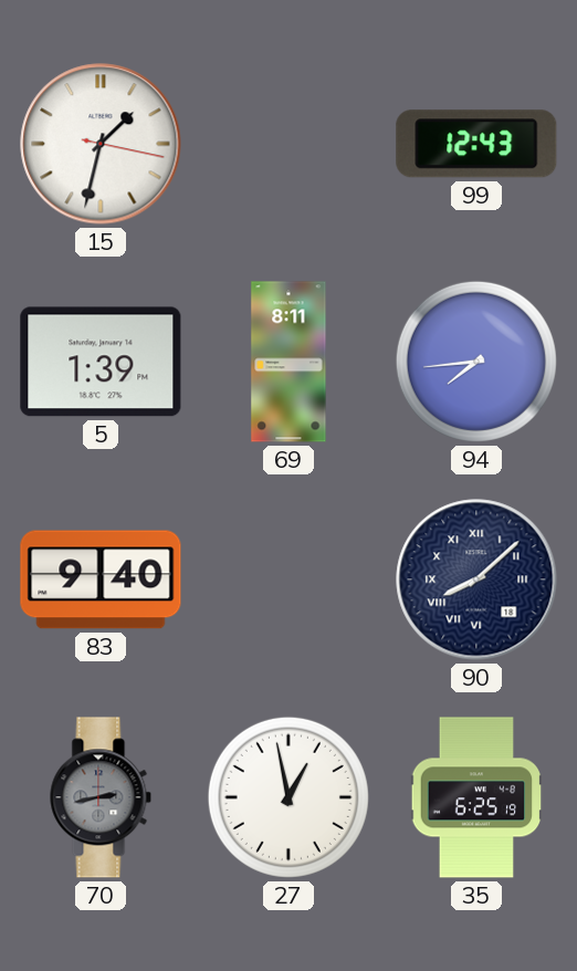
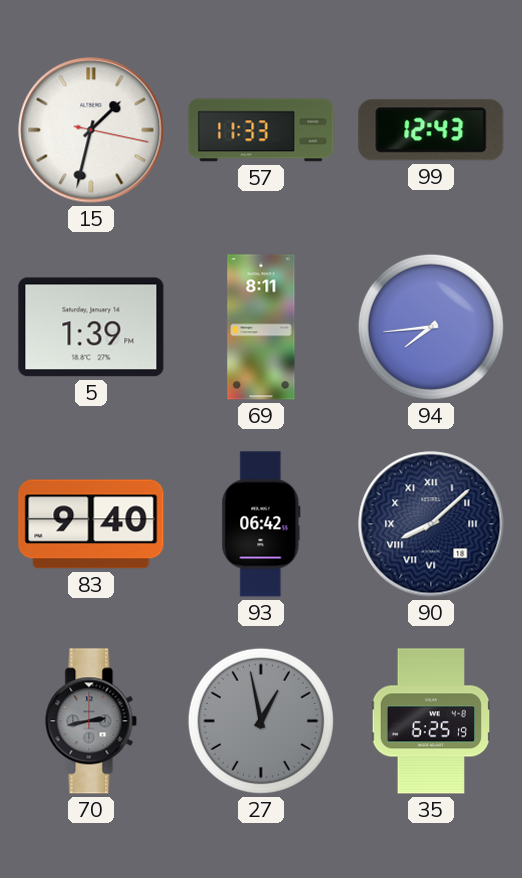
57: none -> 11:33
93: none -> 06:42
27 dial: white -> grey
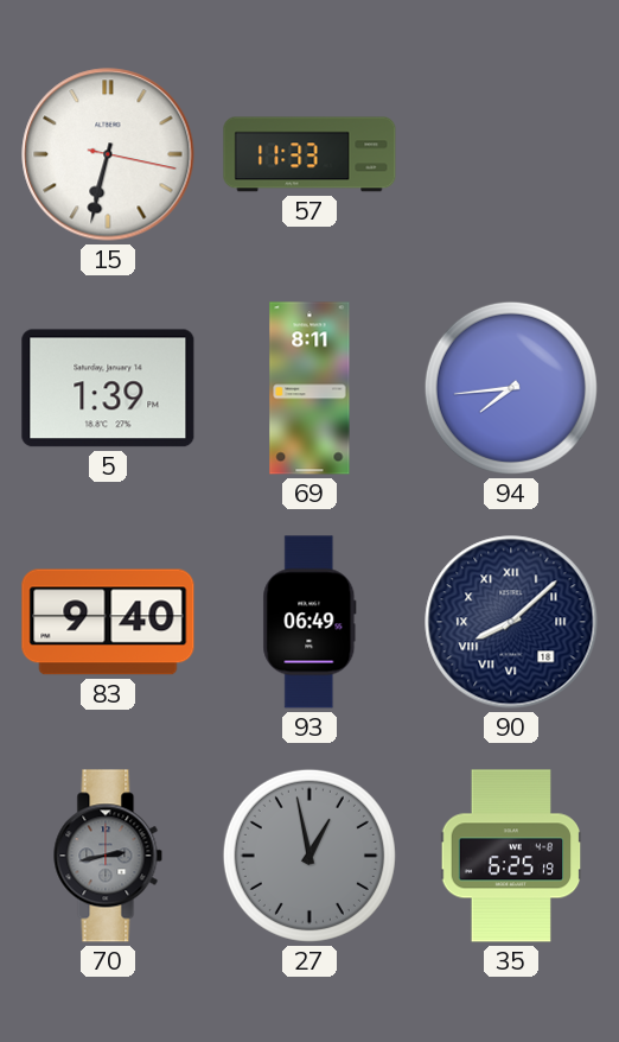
15: 1:32 -> 6:32
99: 12:43 -> none
93: 06:42 -> 06:49
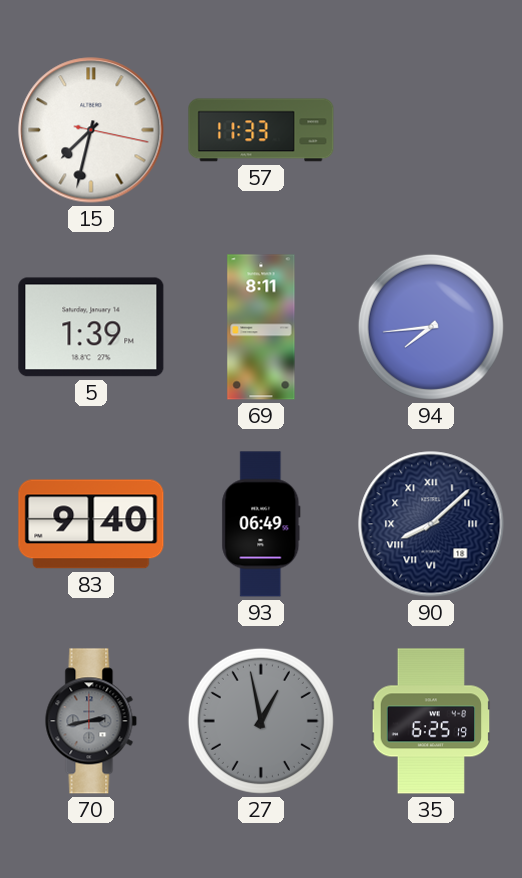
15: 6:32 -> 7:32
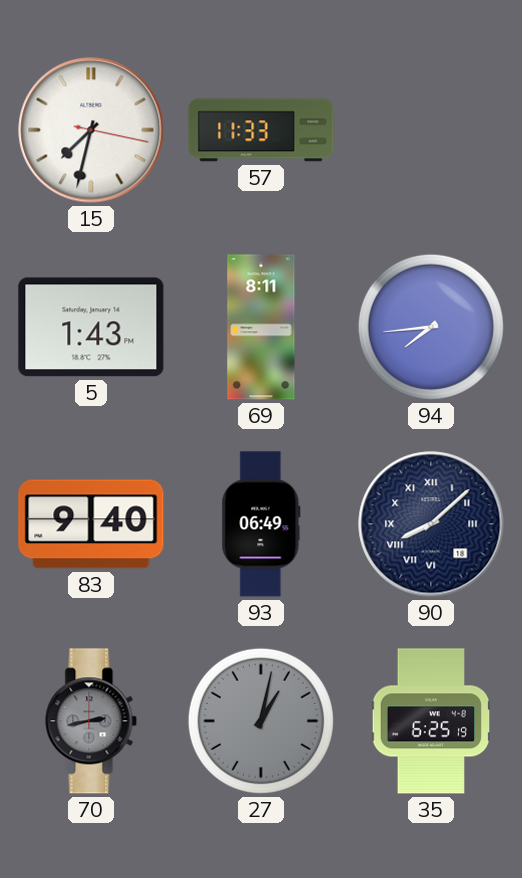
5: 1:39 -> 1:43
27: 12:58 -> 1:02
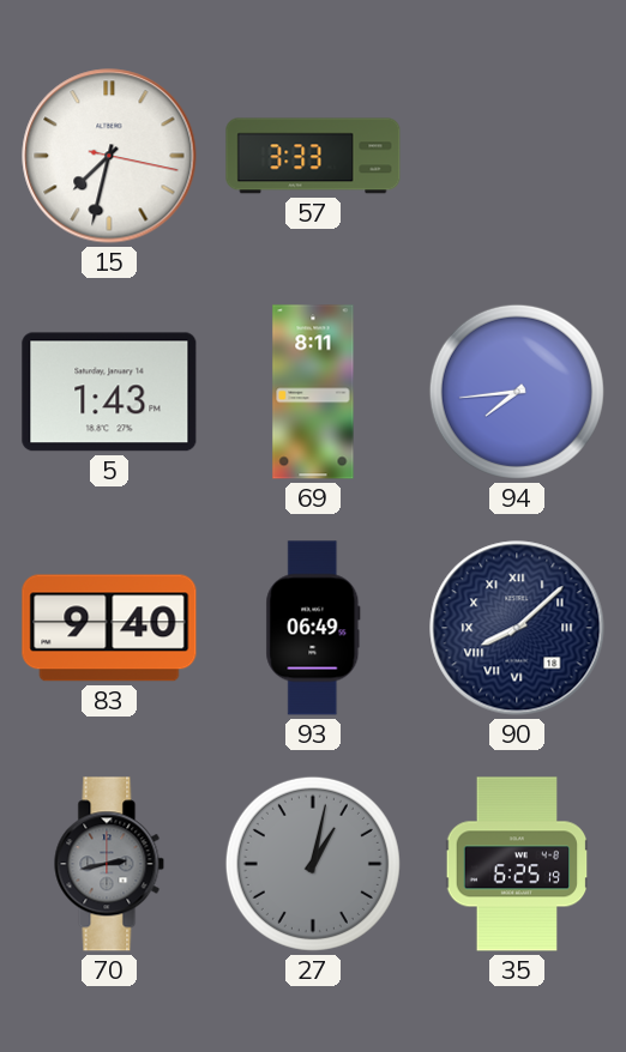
57: 11:33 -> 3:33
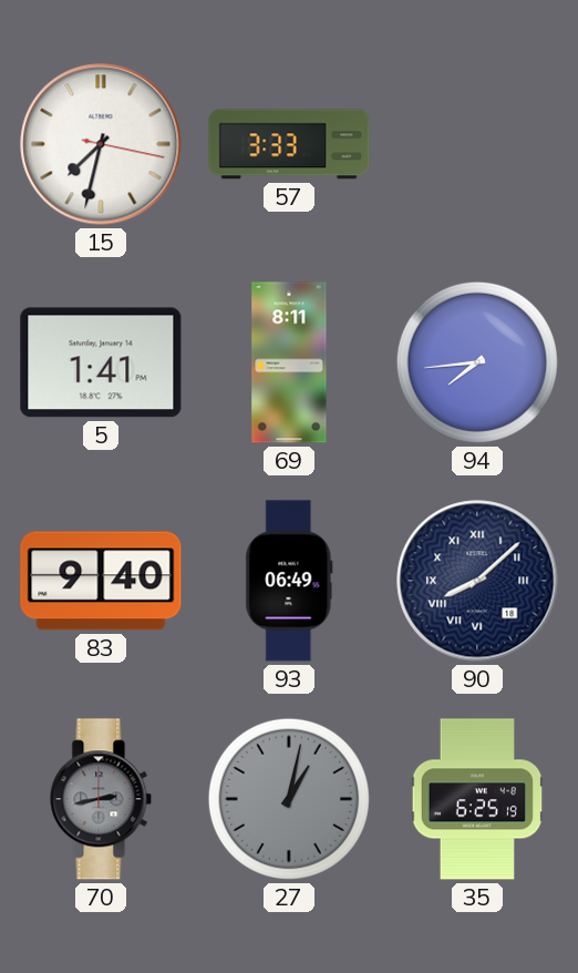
5: 1:43 -> 1:41
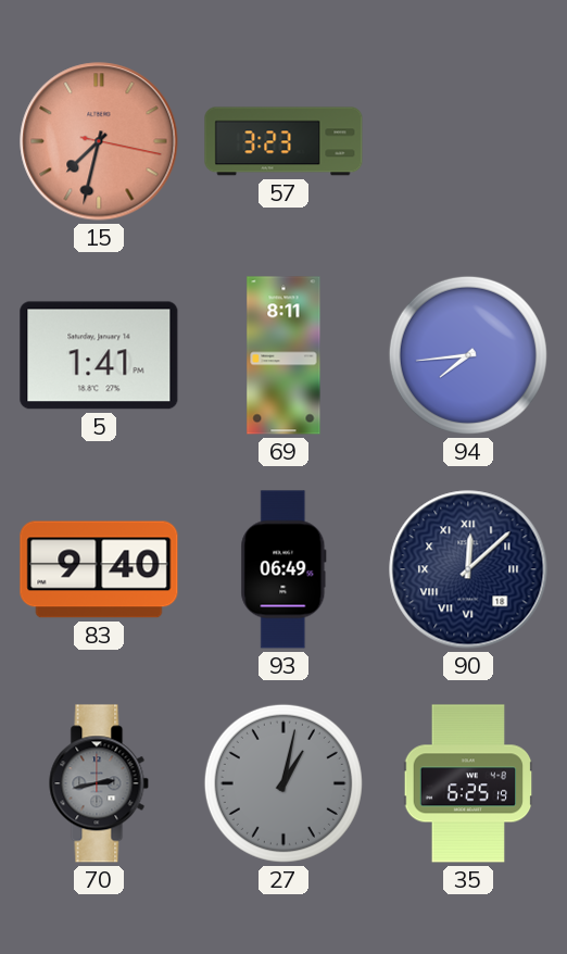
15 dial: white -> salmon
57: 3:33 -> 3:23
90: 8:08 -> 12:08
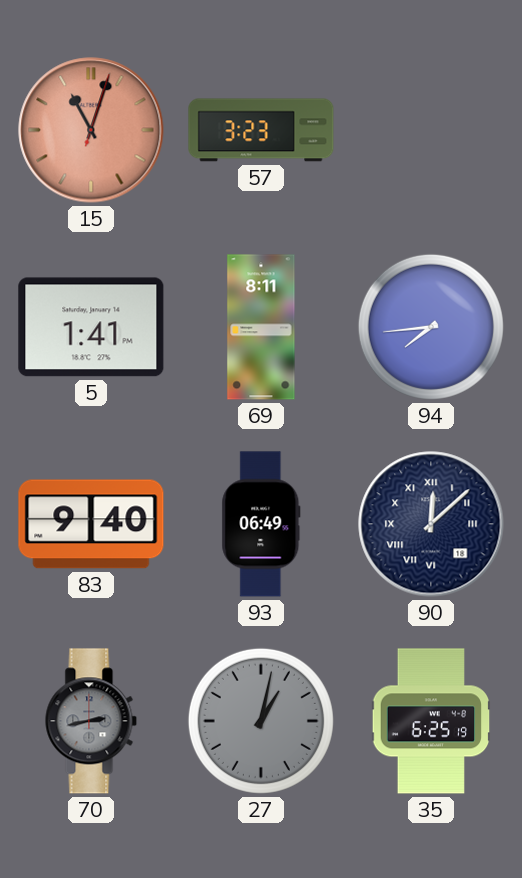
15: 7:32 -> 11:03
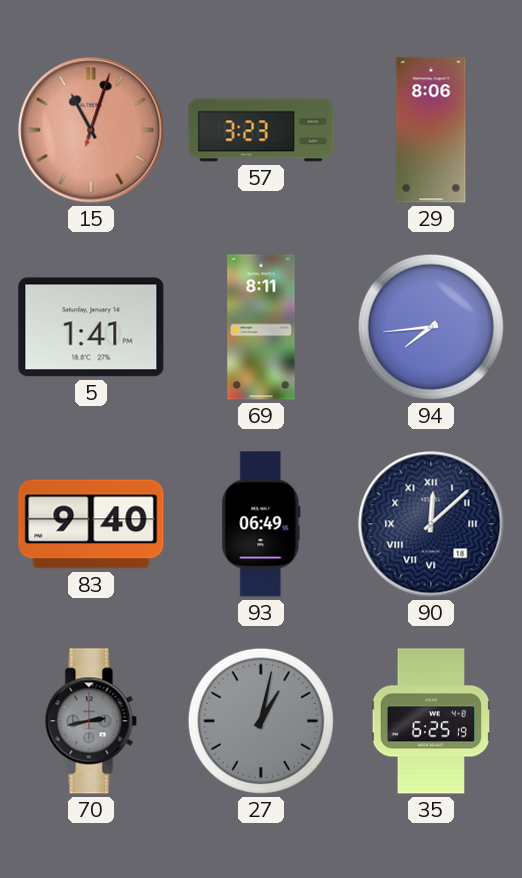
29: none -> 8:06
